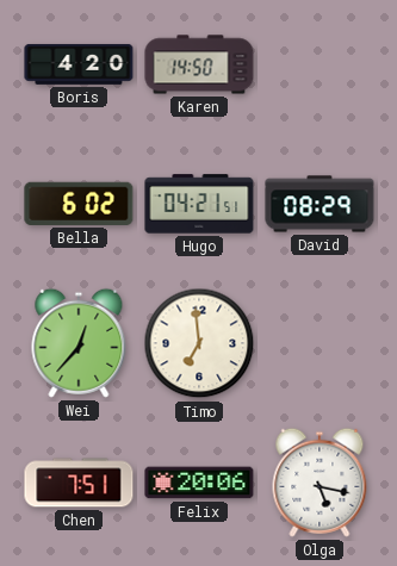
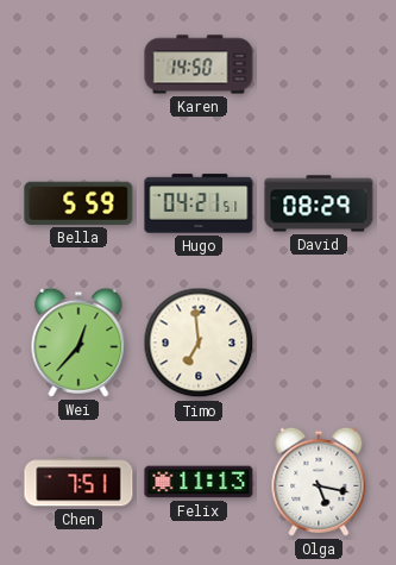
Boris: 4:20 -> none
Bella: 6:02 -> 5:59
Felix: 20:06 -> 11:13
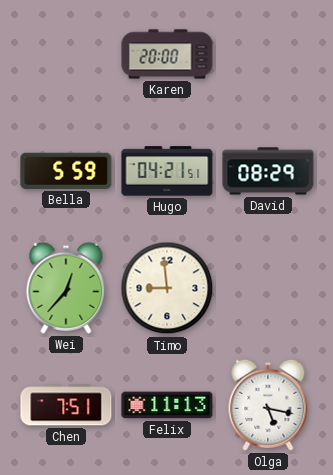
Karen: 14:50 -> 20:00
Timo: 6:59 -> 8:59
